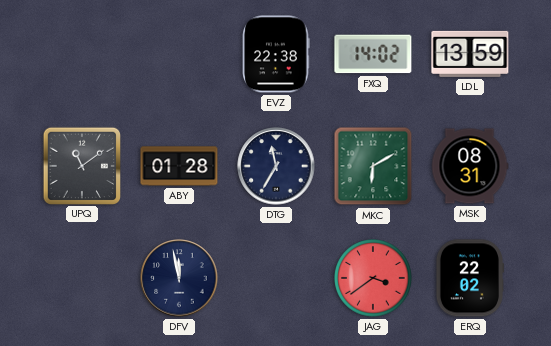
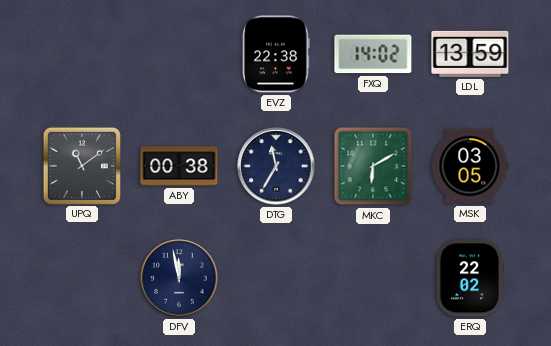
ABY: 01:28 -> 00:38
MSK: 08:31 -> 03:05
JAG: 3:39 -> none
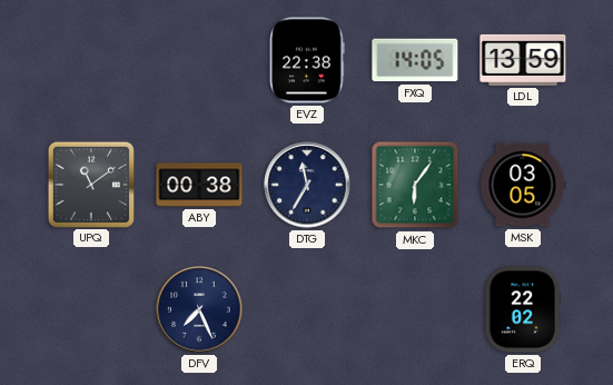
FXQ: 14:02 -> 14:05
MKC: 6:10 -> 6:06
DFV: 11:58 -> 7:26
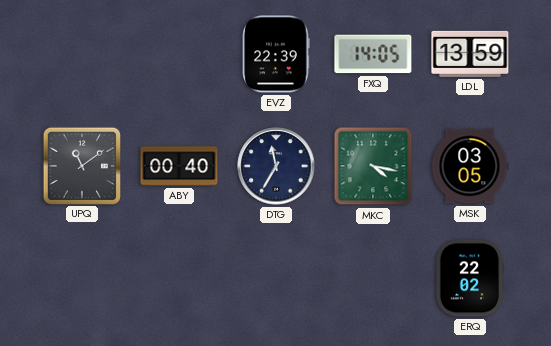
EVZ: 22:38 -> 22:39
ABY: 00:38 -> 00:40
MKC: 6:06 -> 4:17
DFV: 7:26 -> none
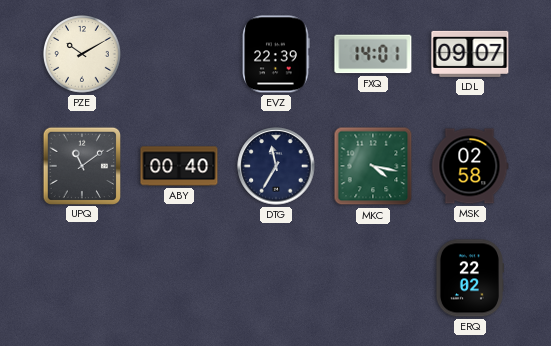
PZE: none -> 10:10
FXQ: 14:05 -> 14:01
LDL: 13:59 -> 09:07
MSK: 03:05 -> 02:58
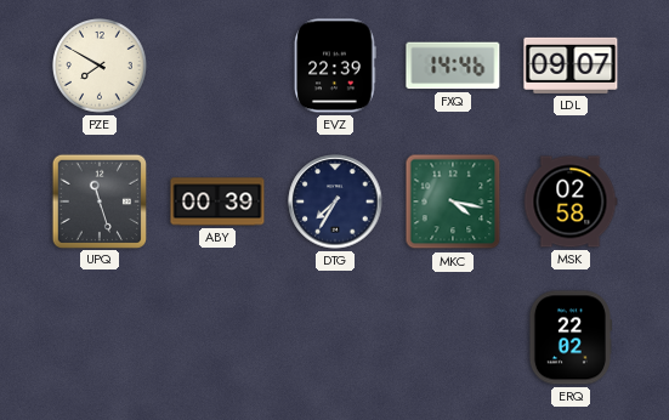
PZE: 10:10 -> 7:50
FXQ: 14:01 -> 14:46
UPQ: 11:09 -> 11:27
ABY: 00:40 -> 00:39
DTG: 11:35 -> 7:35
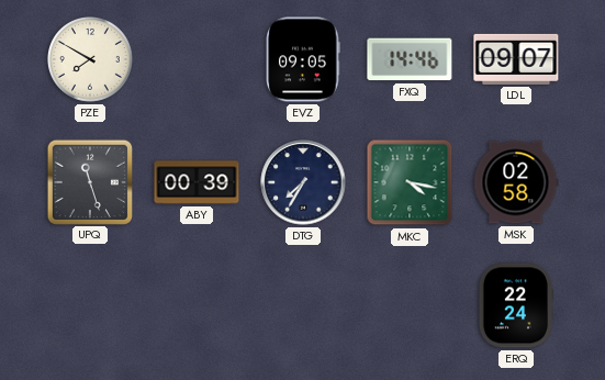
EVZ: 22:39 -> 09:05
ERQ: 22:02 -> 22:24
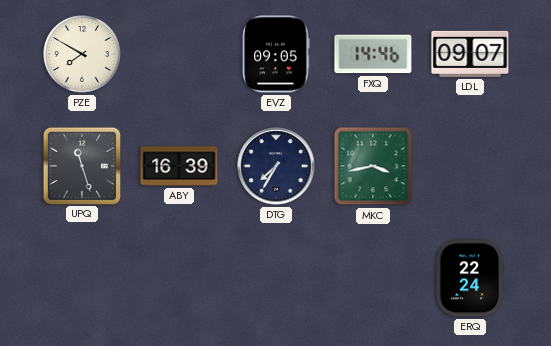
ABY: 00:39 -> 16:39
MKC: 4:17 -> 3:43
MSK: 02:58 -> none
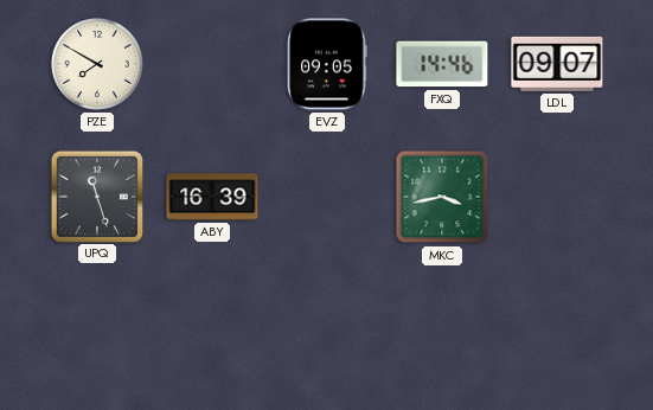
DTG: 7:35 -> none
ERQ: 22:24 -> none
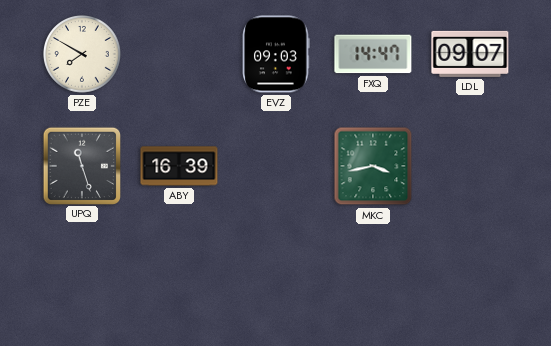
EVZ: 09:05 -> 09:03
FXQ: 14:46 -> 14:47
